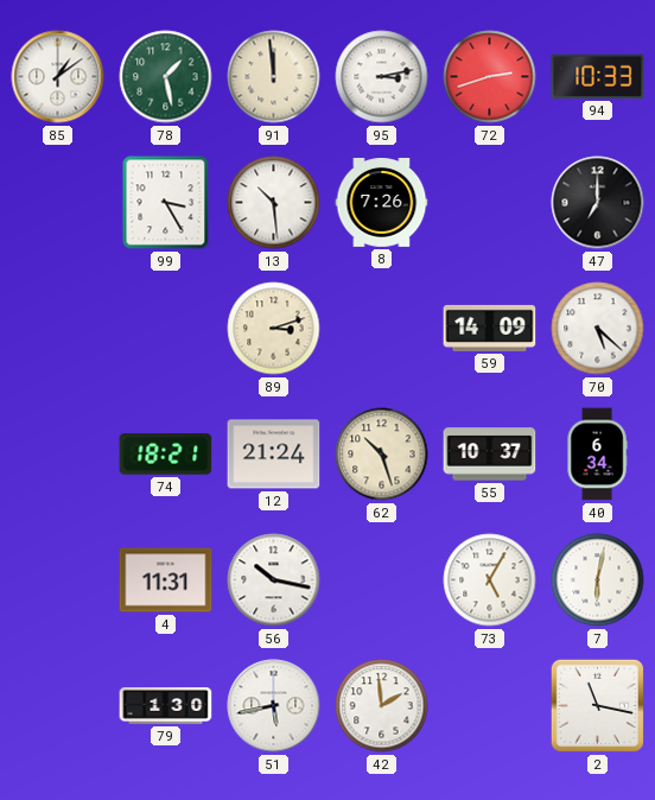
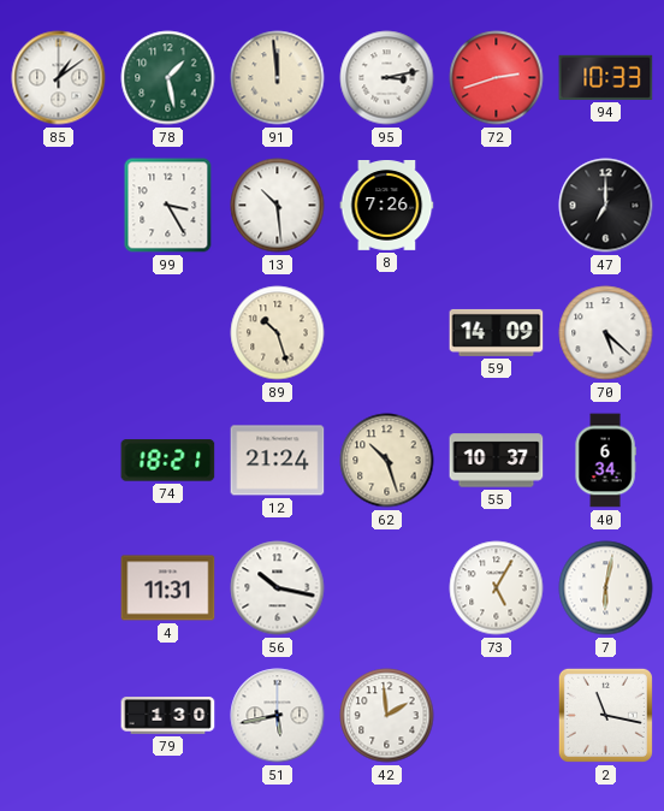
89: 3:12 -> 10:27
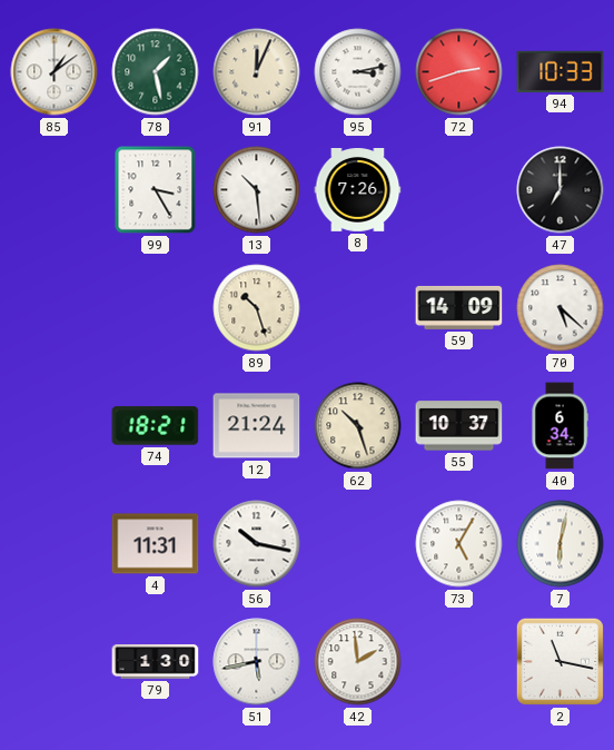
91: 11:59 -> 12:04
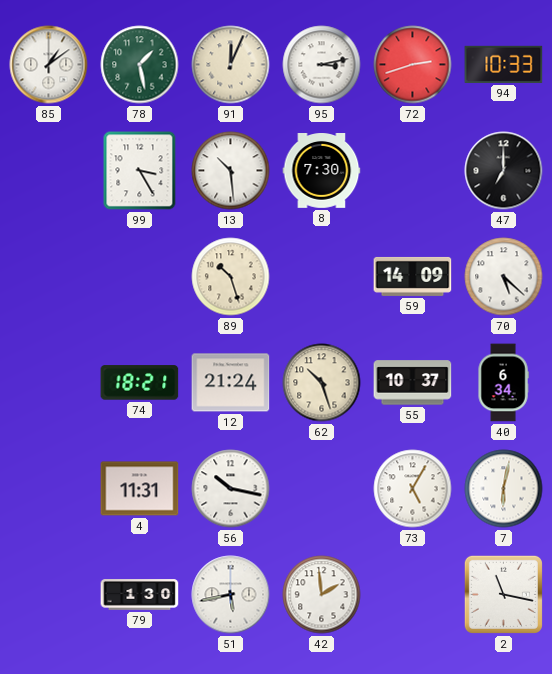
8: 7:26 -> 7:30
